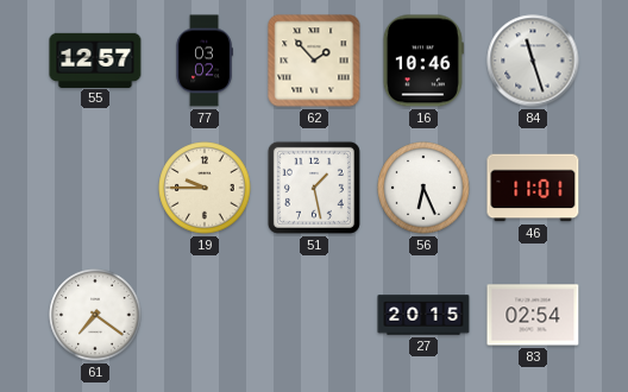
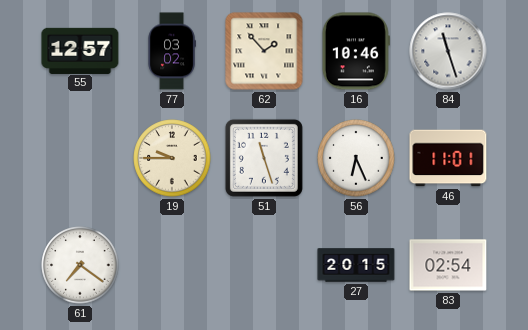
51: 1:28 -> 11:27
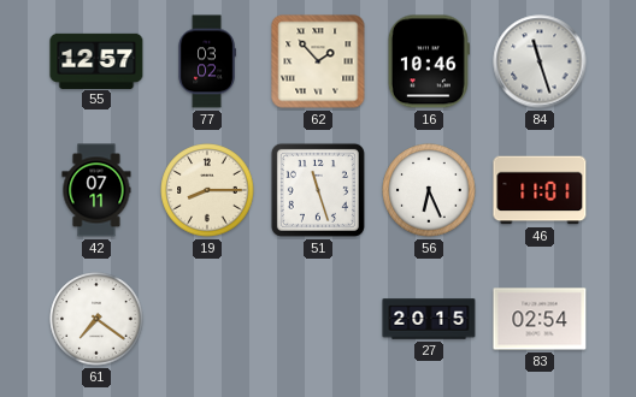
42: none -> 07:11
19: 9:45 -> 8:15
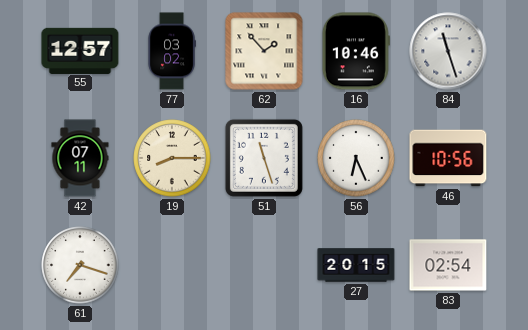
46: 11:01 -> 10:56
61: 7:21 -> 7:18
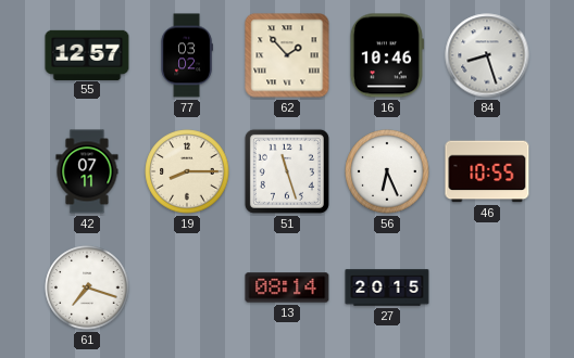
84: 11:27 -> 8:27
46: 10:56 -> 10:55
13: none -> 08:14
83: 02:54 -> none
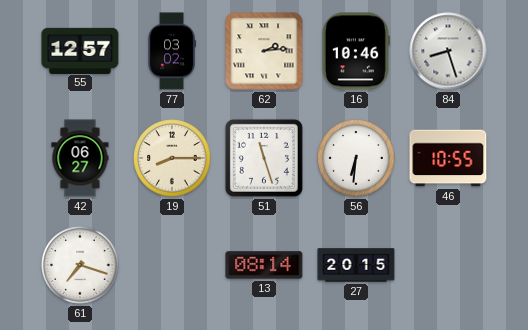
62: 1:53 -> 2:14
42: 07:11 -> 06:27
56: 6:26 -> 6:31
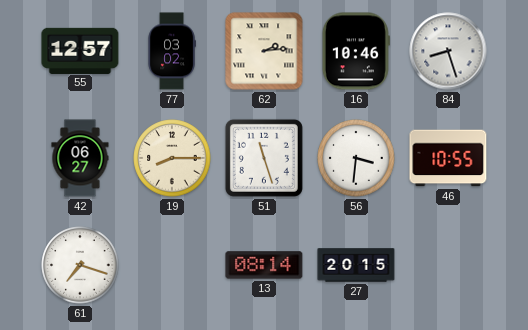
56: 6:31 -> 3:31
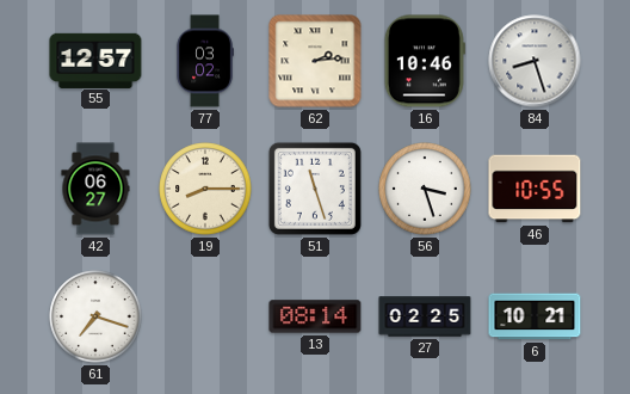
56: 3:31 -> 3:27
27: 20:15 -> 02:25
6: none -> 10:21
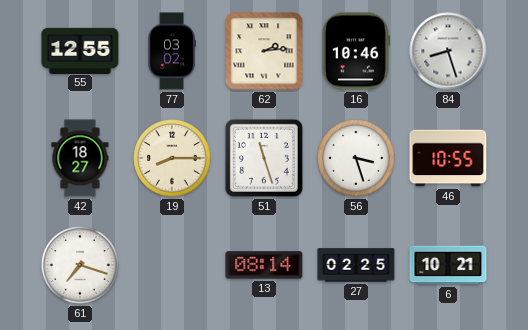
55: 12:57 -> 12:55
42: 06:27 -> 18:27
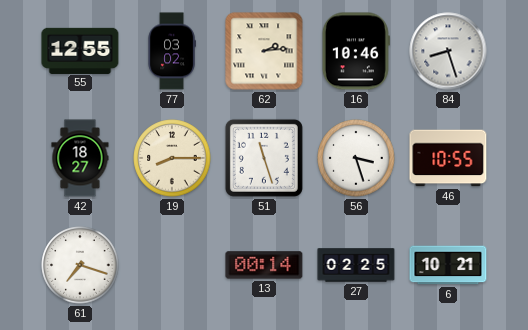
13: 08:14 -> 00:14
